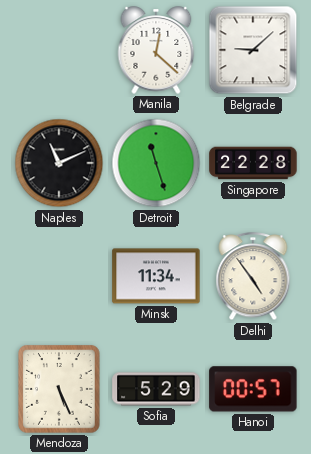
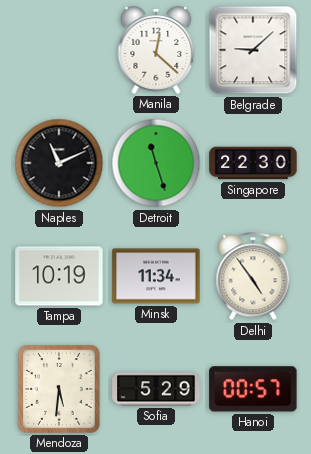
Singapore: 22:28 -> 22:30
Tampa: none -> 10:19
Mendoza: 5:26 -> 5:31
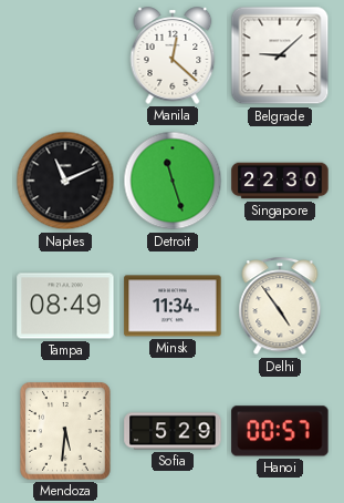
Tampa: 10:19 -> 08:49
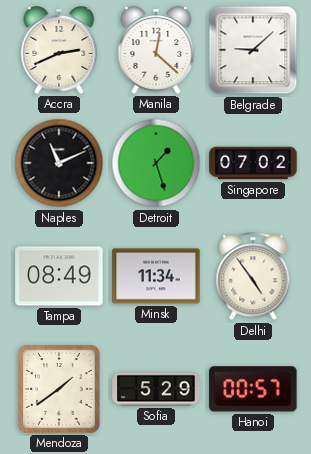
Accra: none -> 2:41
Detroit: 11:27 -> 1:27
Singapore: 22:30 -> 07:02
Mendoza: 5:31 -> 1:39
